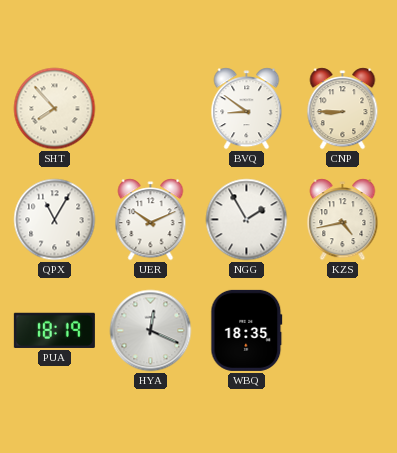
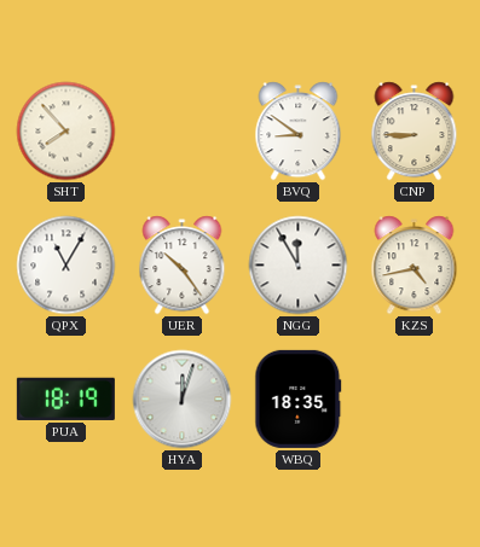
UER: 10:11 -> 10:24
NGG: 1:55 -> 11:55
HYA: 12:19 -> 12:03
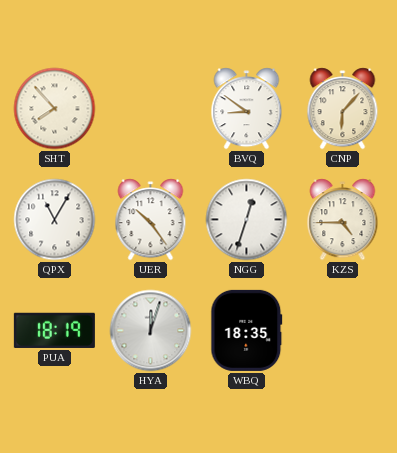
CNP: 8:45 -> 6:07
NGG: 11:55 -> 12:33
KZS: 4:43 -> 4:45
